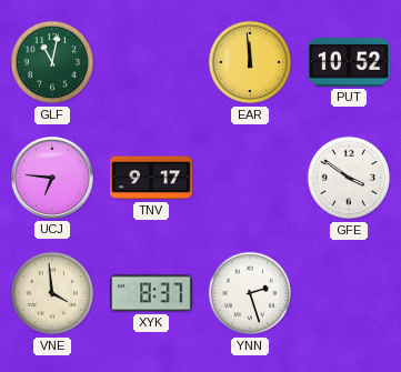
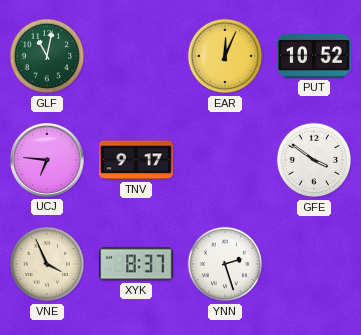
EAR: 11:59 -> 12:04
VNE: 3:59 -> 3:56
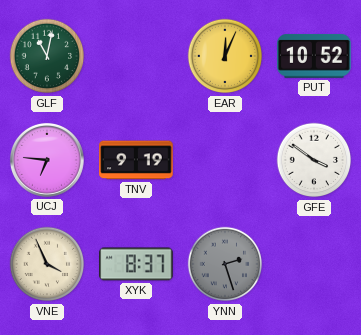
TNV: 9:17 -> 9:19
YNN dial: white -> grey
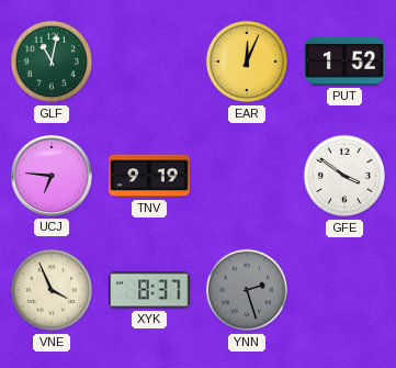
PUT: 10:52 -> 1:52
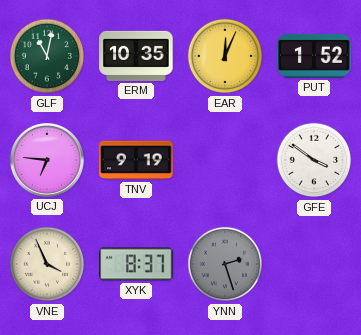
ERM: none -> 10:35
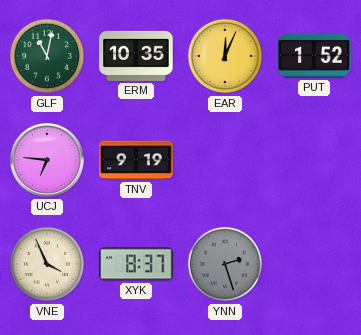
GFE: 3:51 -> none
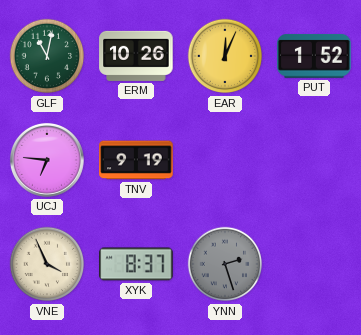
ERM: 10:35 -> 10:26
